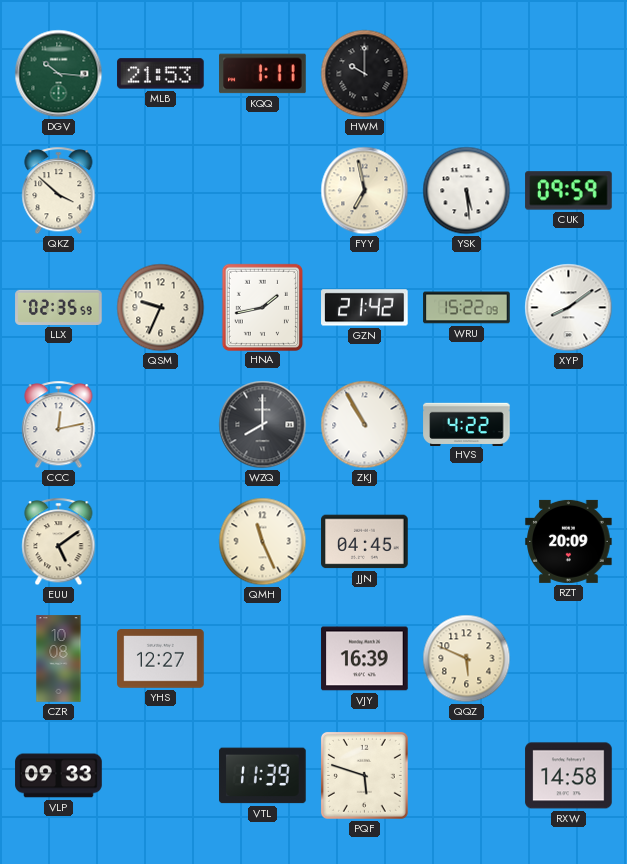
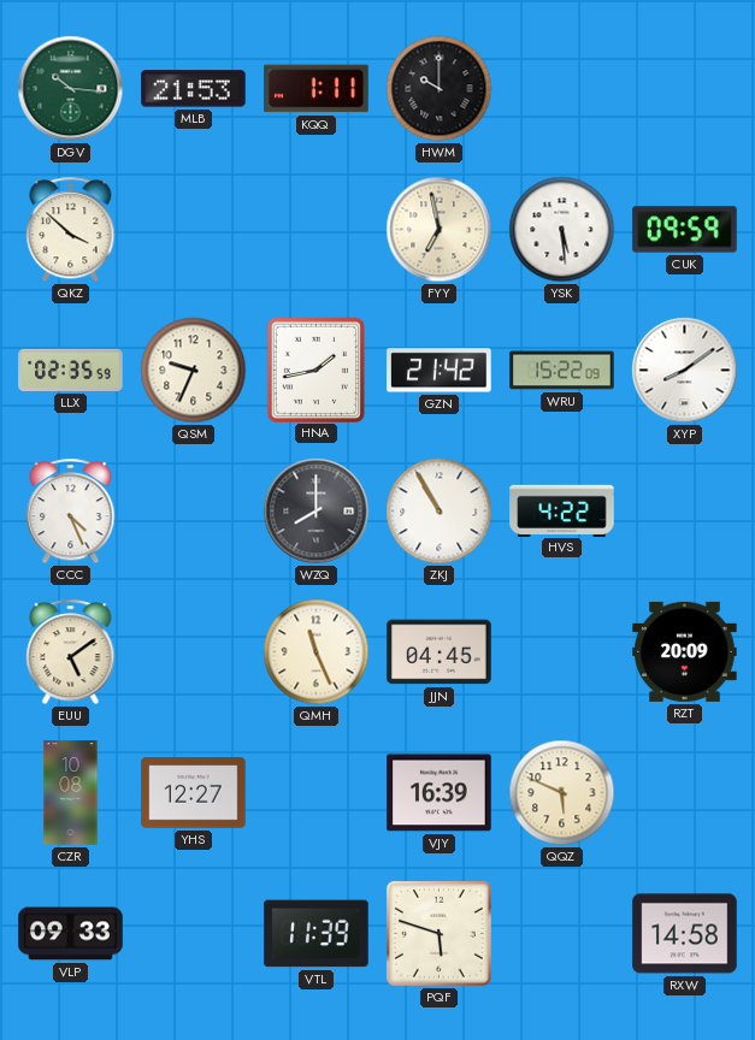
CCC: 12:13 -> 4:26
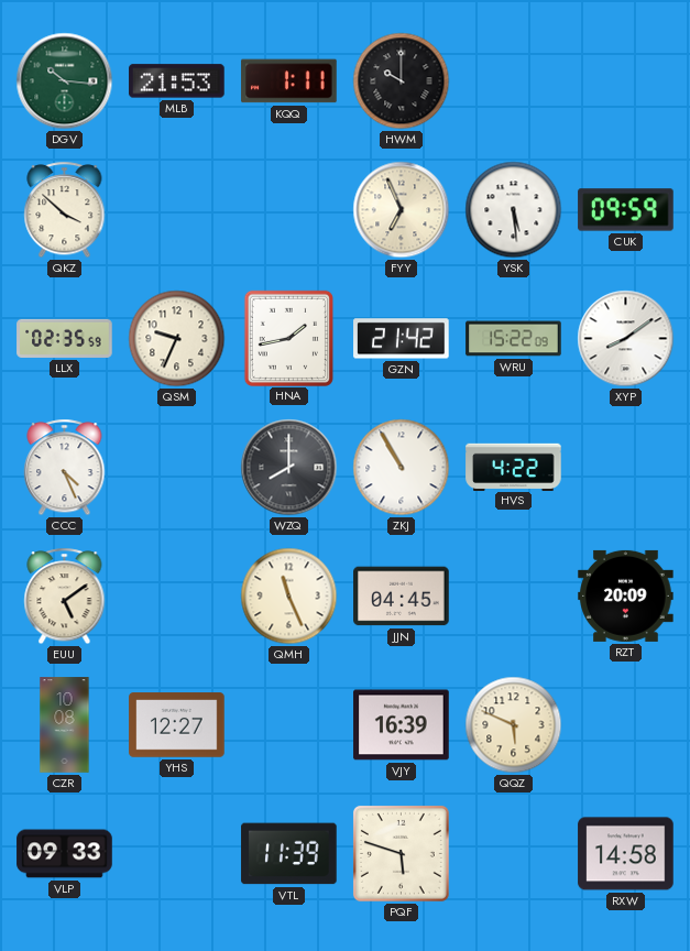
FYY: 6:58 -> 6:56
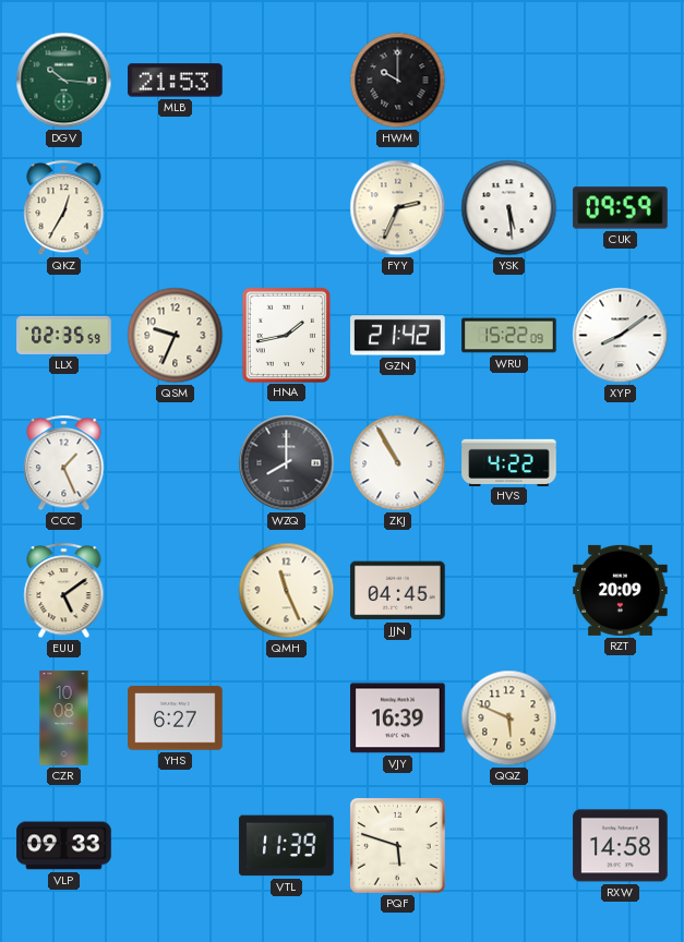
KQQ: 1:11 -> none
QKZ: 3:52 -> 12:35
FYY: 6:56 -> 2:34
CCC: 4:26 -> 1:26
YHS: 12:27 -> 6:27
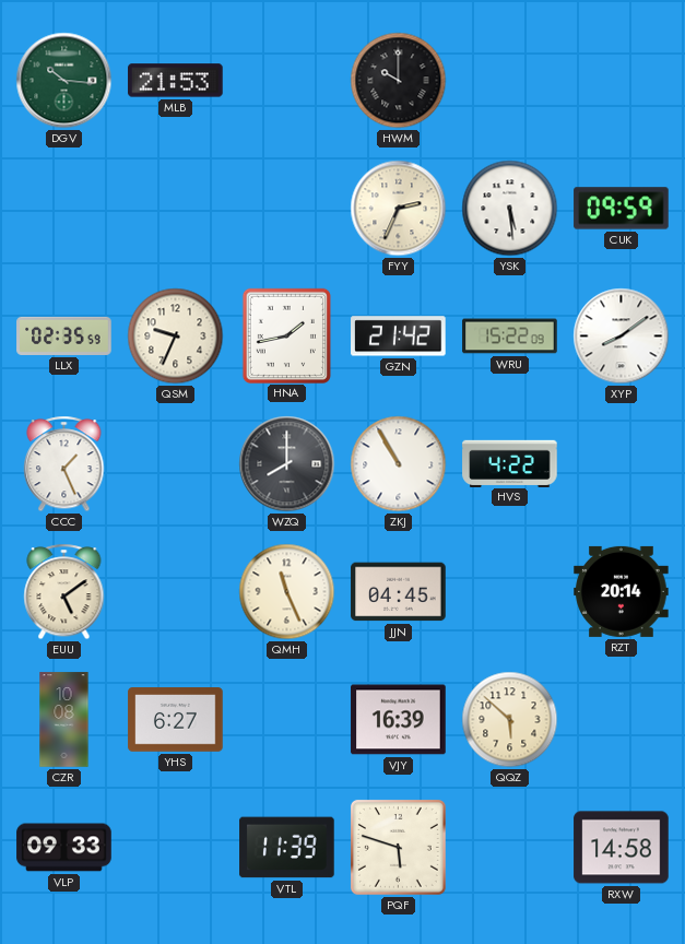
QKZ: 12:35 -> none
RZT: 20:09 -> 20:14
QQZ: 5:49 -> 5:52
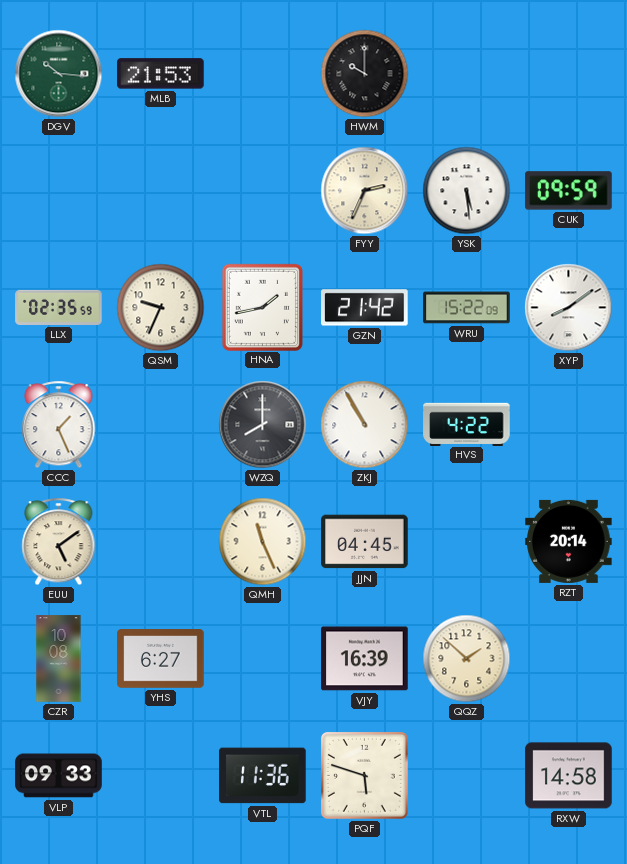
QQZ: 5:52 -> 1:52
VTL: 11:39 -> 11:36
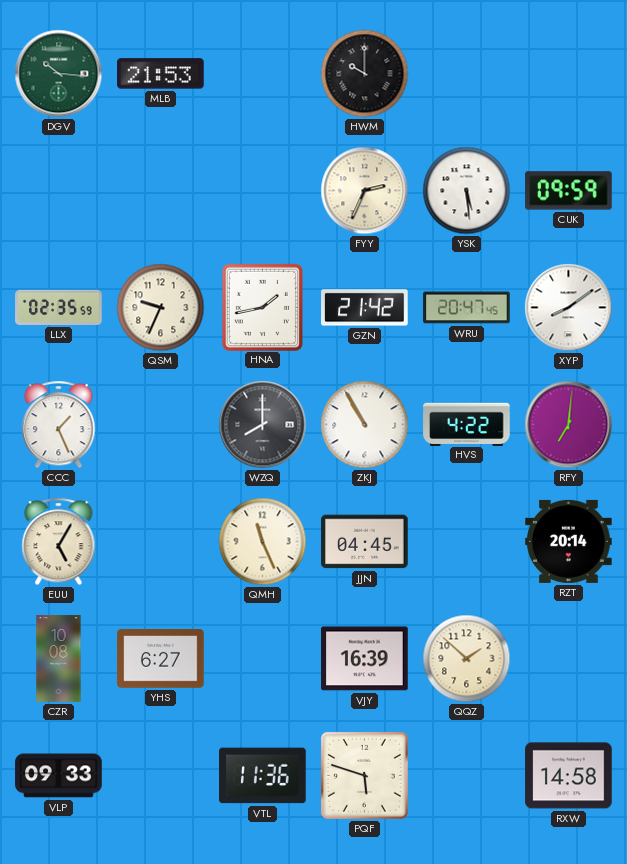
WRU: 15:22 -> 20:47
RFY: none -> 7:01
EUU: 5:09 -> 5:05
